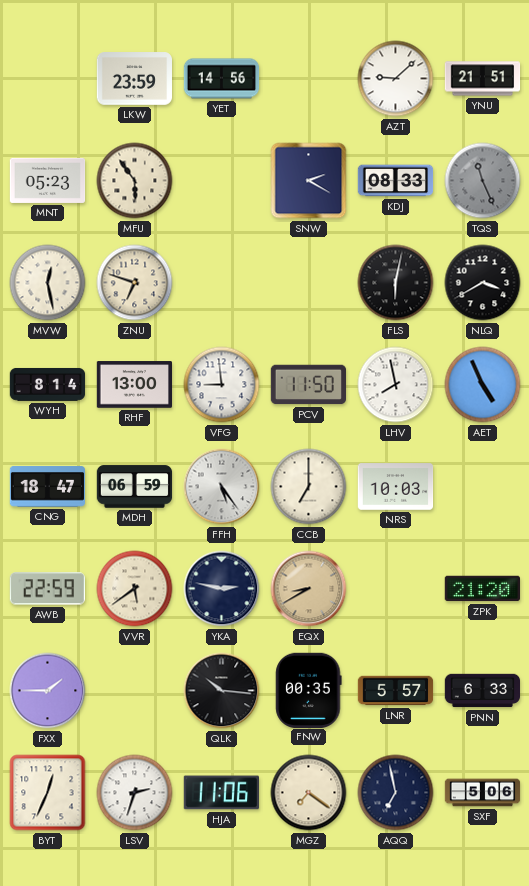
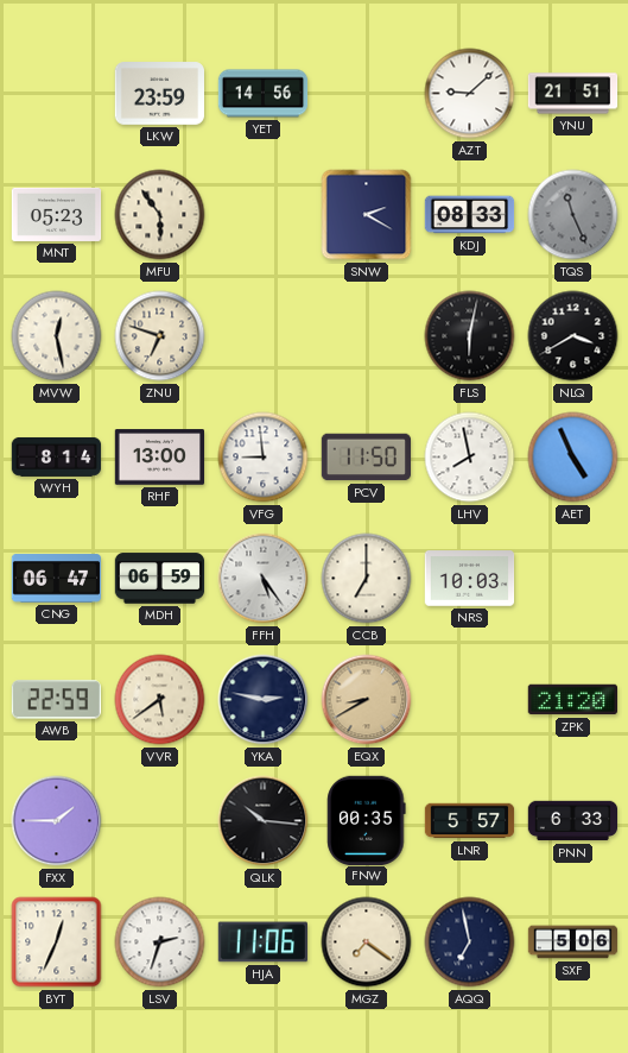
CNG: 18:47 -> 06:47
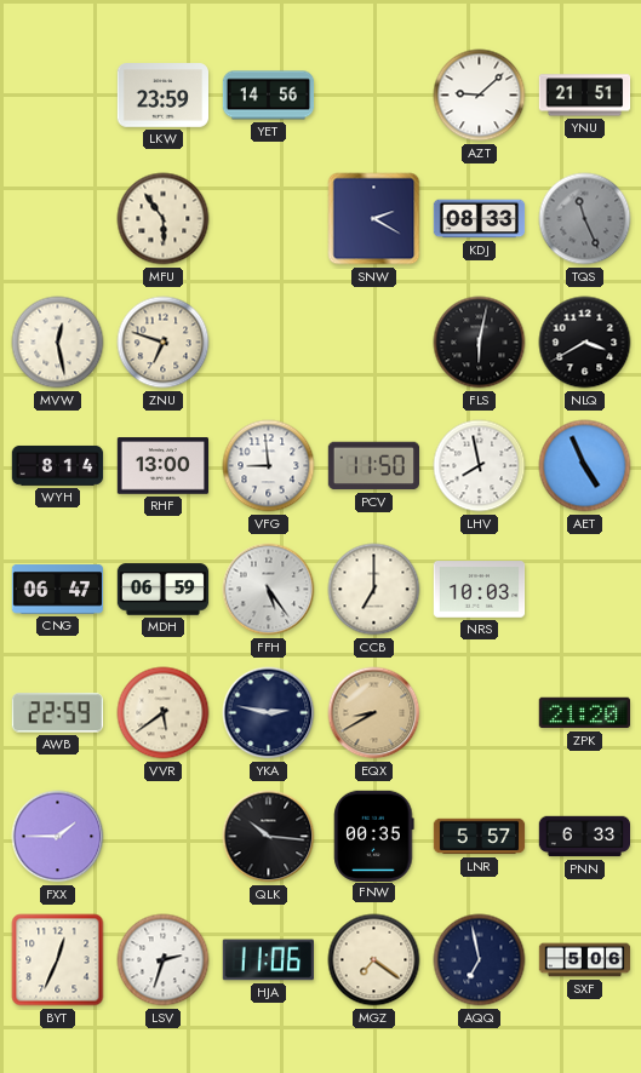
MNT: 05:23 -> none
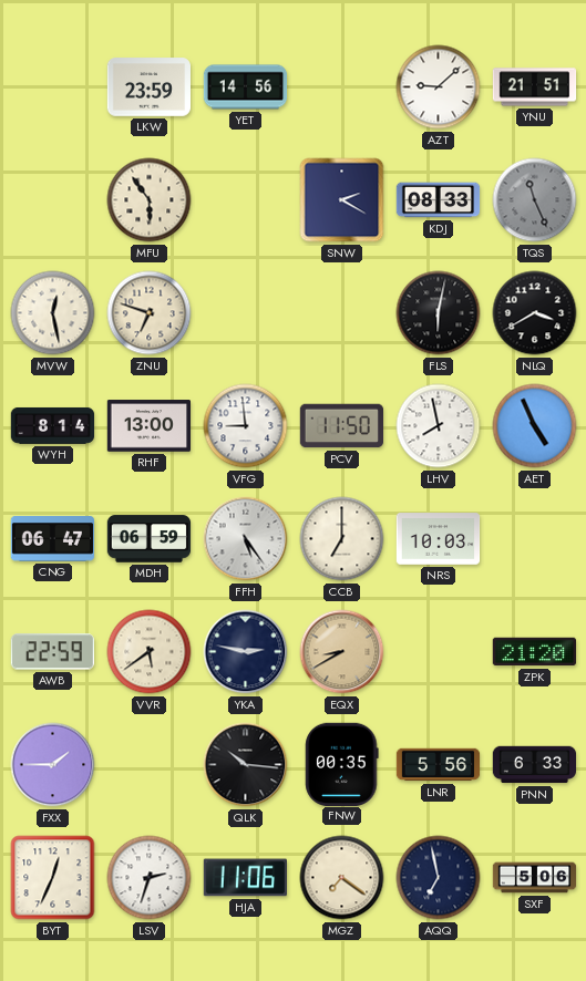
LNR: 5:57 -> 5:56
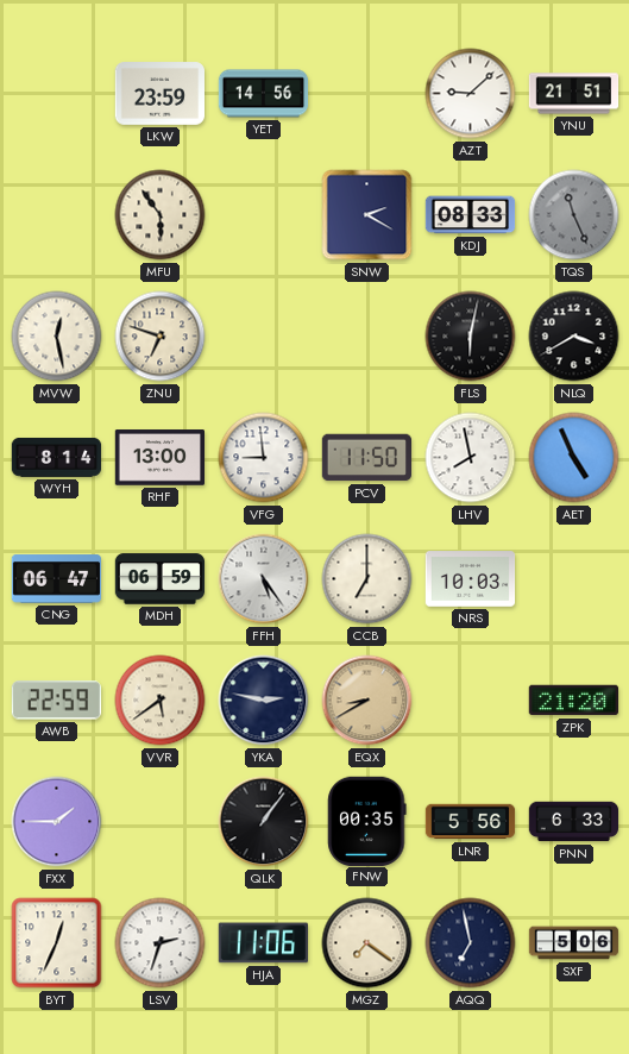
QLK: 10:16 -> 1:06
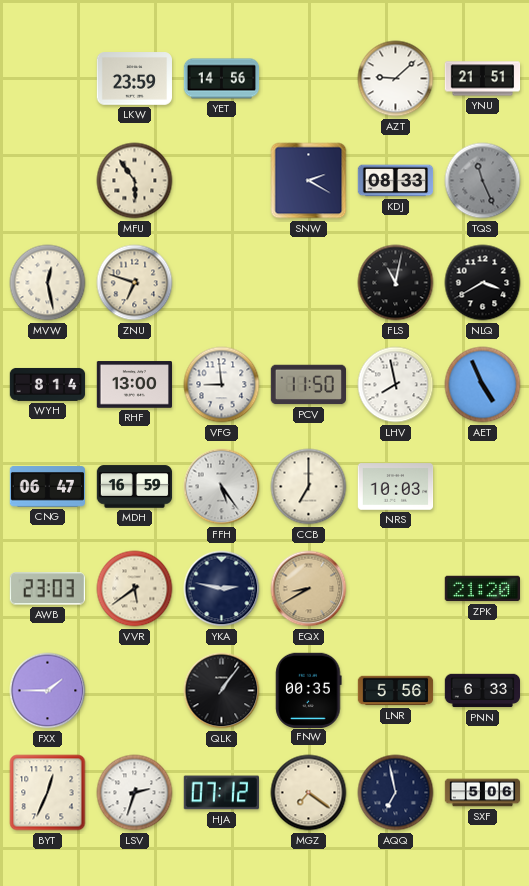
FLS: 6:02 -> 11:02
MDH: 06:59 -> 16:59
AWB: 22:59 -> 23:03
HJA: 11:06 -> 07:12
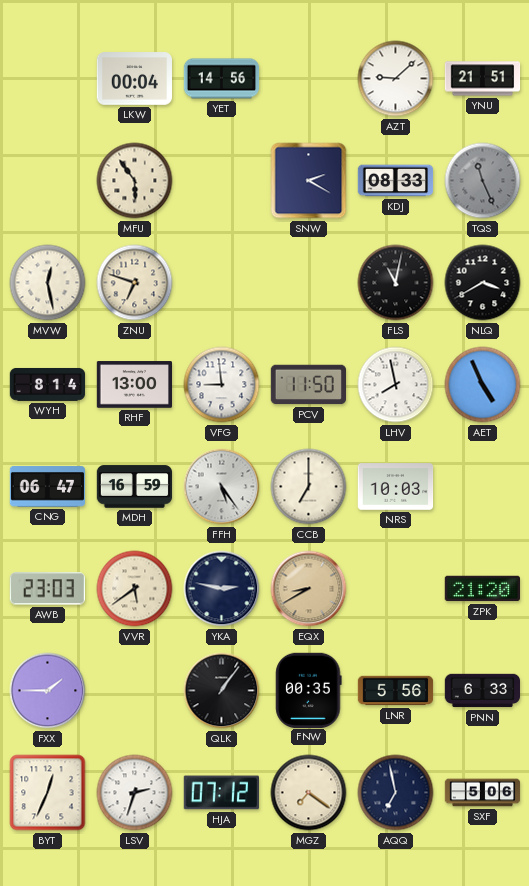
LKW: 23:59 -> 00:04
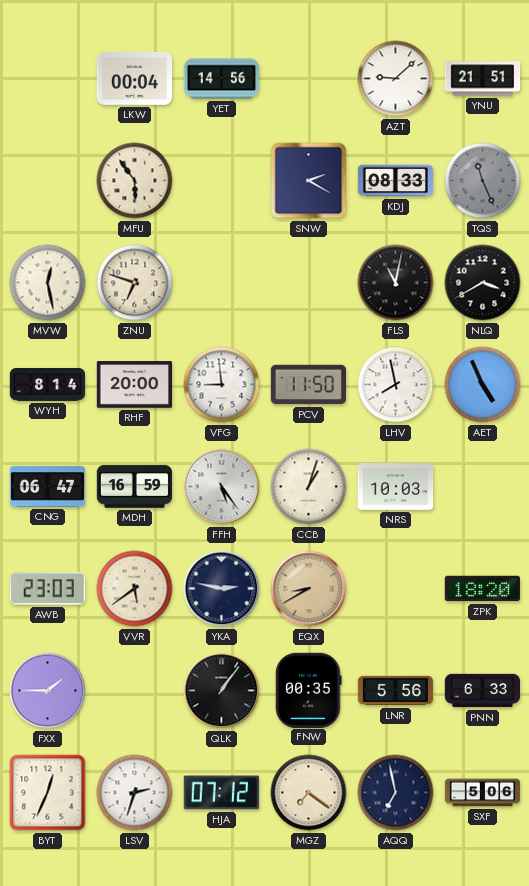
RHF: 13:00 -> 20:00
CCB: 7:00 -> 1:03
ZPK: 21:20 -> 18:20
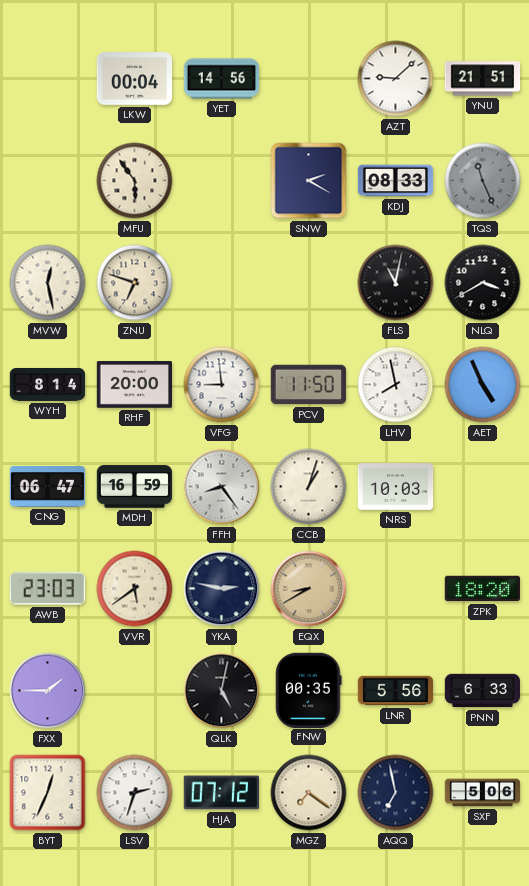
FFH: 5:24 -> 8:24
QLK: 1:06 -> 5:02
